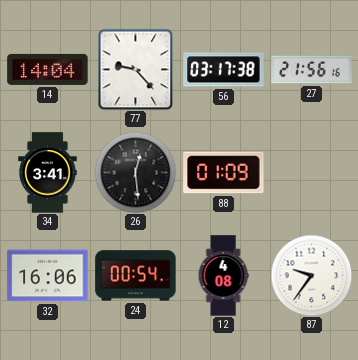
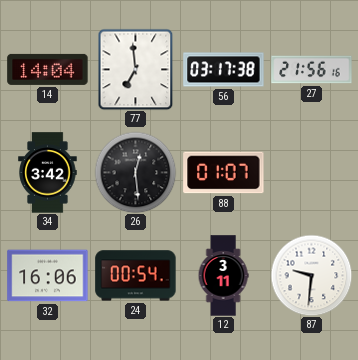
77: 9:23 -> 6:59
34: 3:41 -> 3:42
88: 01:09 -> 01:07
12: 4:08 -> 3:11
87: 9:36 -> 9:31
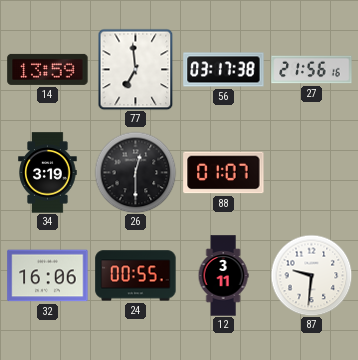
14: 14:04 -> 13:59
34: 3:42 -> 3:19
26: 12:29 -> 12:30
24: 00:54 -> 00:55
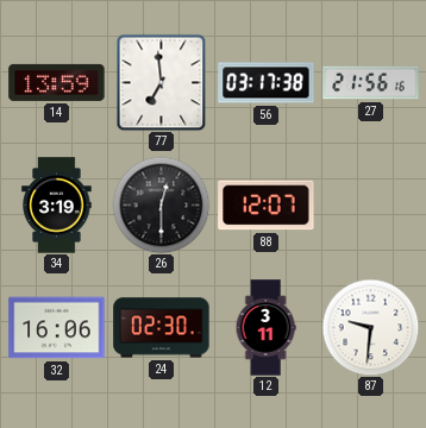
88: 01:07 -> 12:07
24: 00:55 -> 02:30
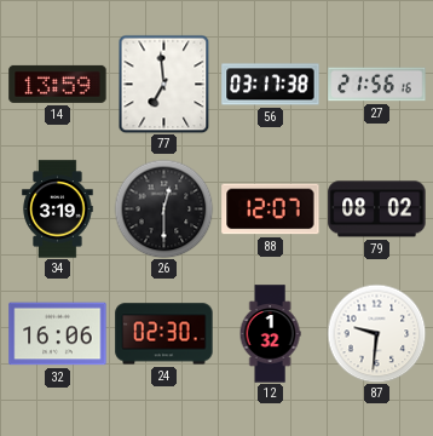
79: none -> 08:02
12: 3:11 -> 1:32
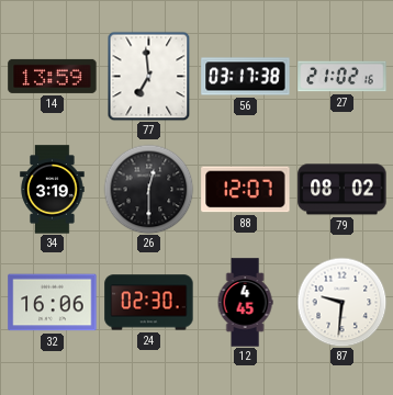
27: 21:56 -> 21:02
12: 1:32 -> 4:45
